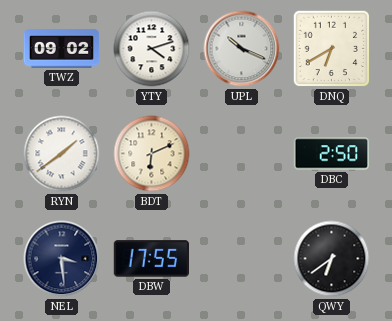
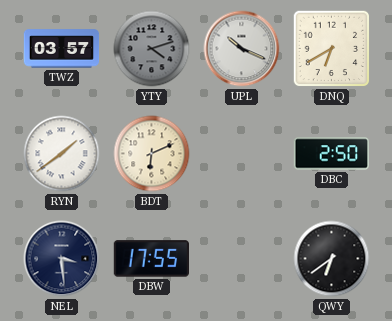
TWZ: 09:02 -> 03:57
YTY dial: white -> grey
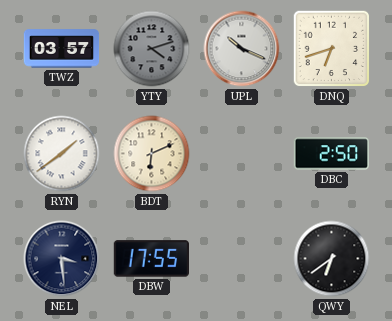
DNQ: 6:40 -> 6:42
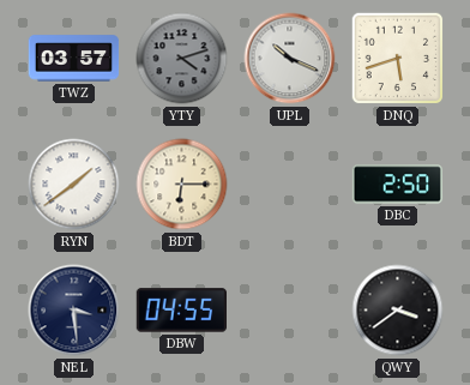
DNQ: 6:42 -> 5:42
BDT: 6:11 -> 6:15
DBW: 17:55 -> 04:55
QWY: 6:39 -> 3:39
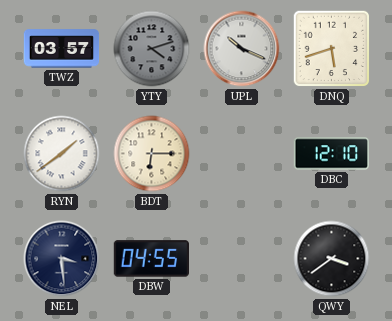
DBC: 2:50 -> 12:10
